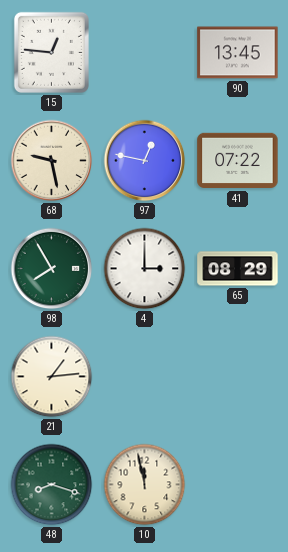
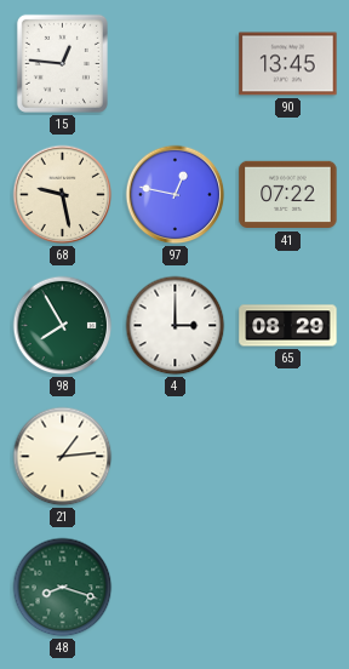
10: 11:58 -> none
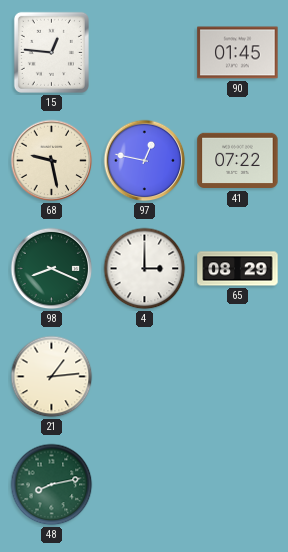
90: 13:45 -> 01:45
98: 7:55 -> 8:19
48: 8:18 -> 8:13
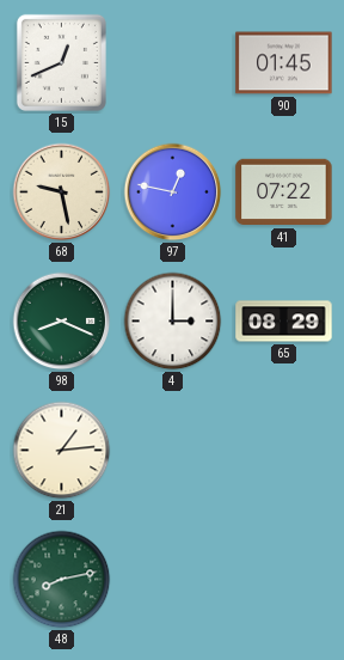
15: 12:46 -> 12:41
